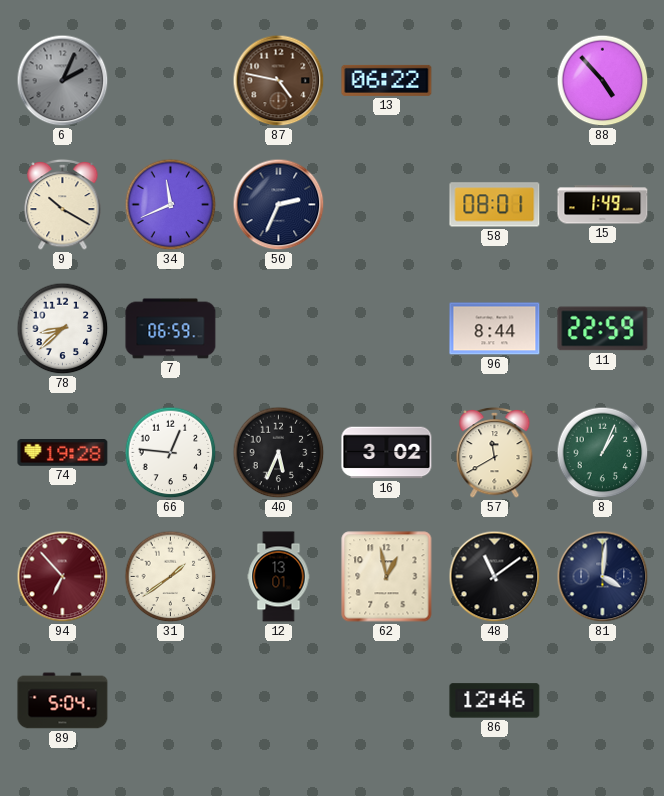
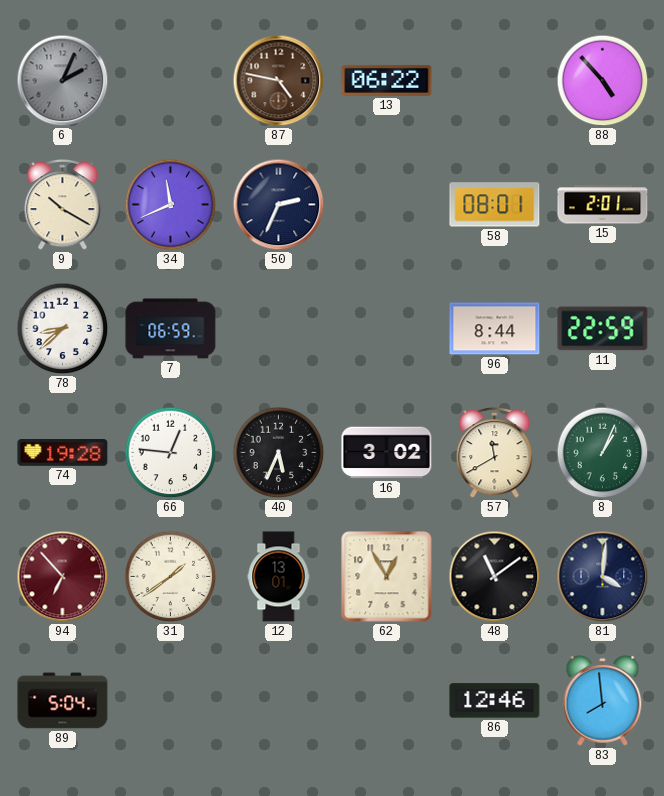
15: 1:49 -> 2:01
62: 12:58 -> 12:55
83: none -> 7:59
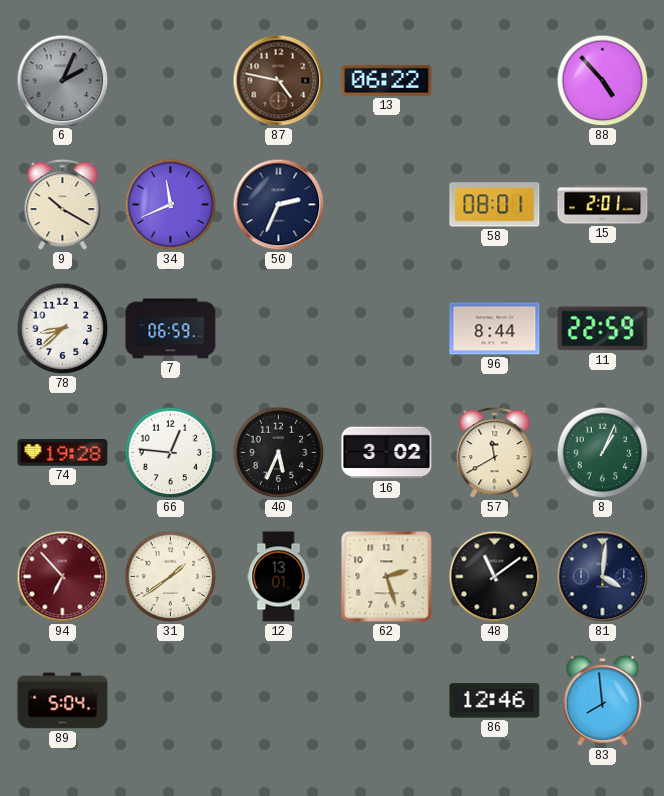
62: 12:55 -> 2:27
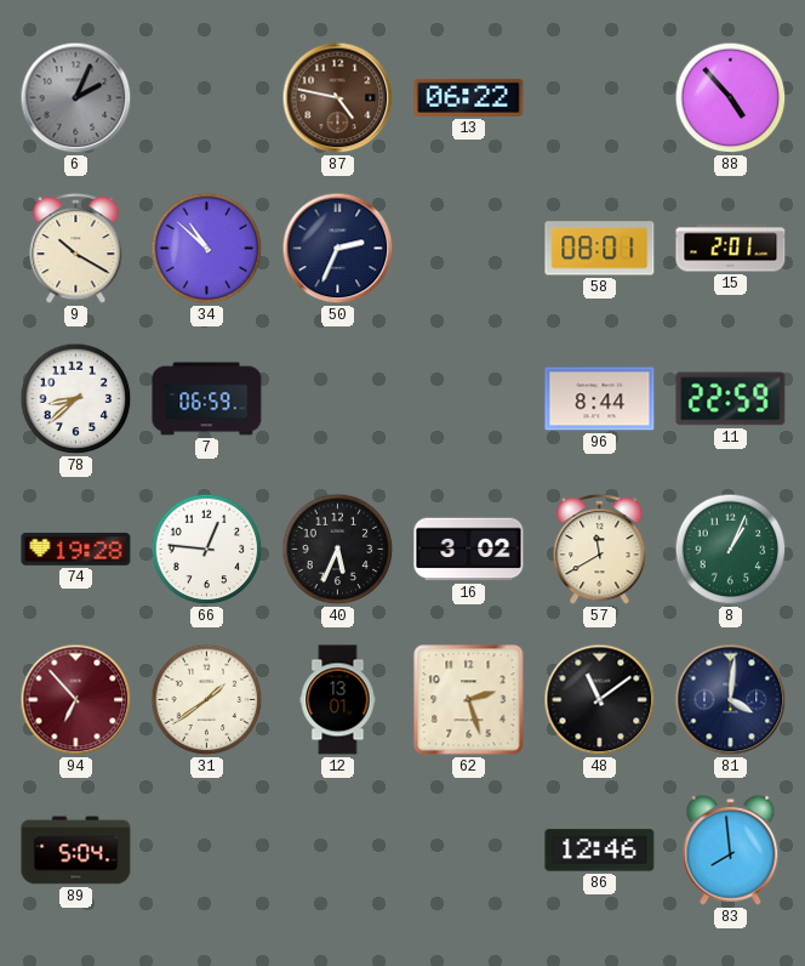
34: 11:41 -> 10:52
